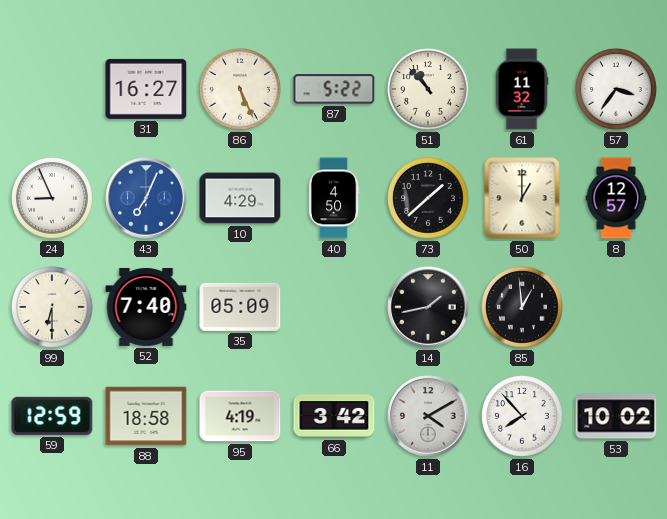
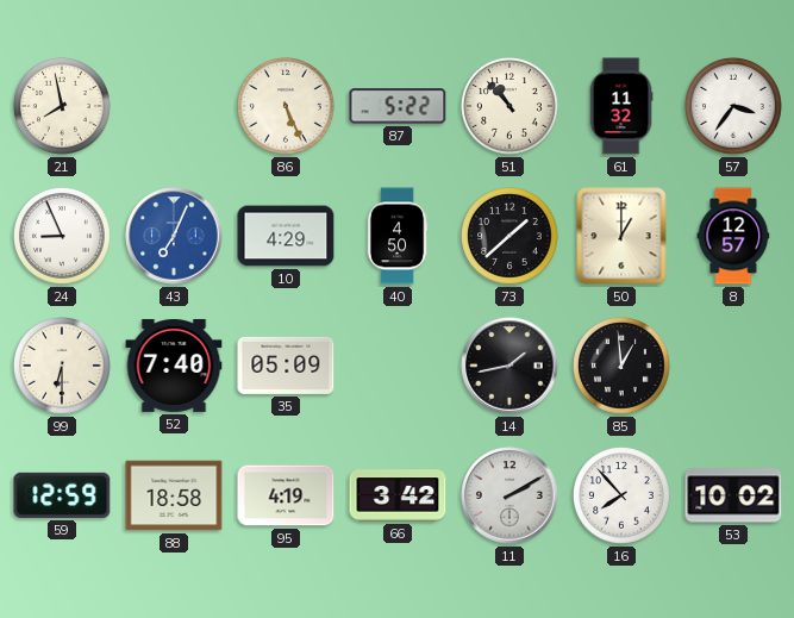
21: none -> 7:58
31: 16:27 -> none
11: 4:10 -> 2:10
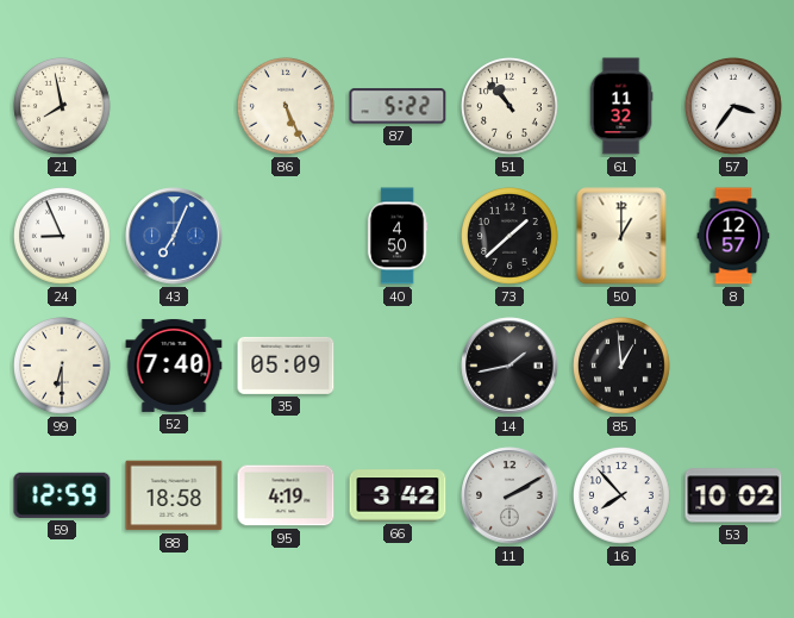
10: 4:29 -> none
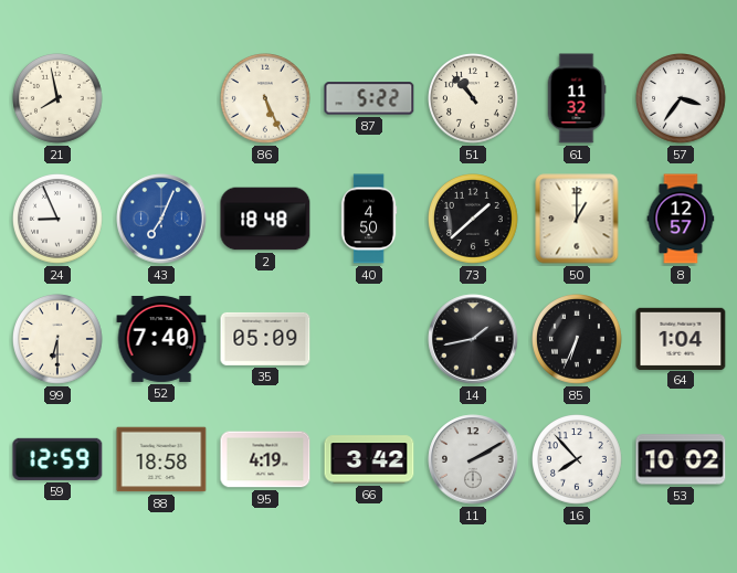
2: none -> 18:48
85: 12:59 -> 6:34
64: none -> 1:04
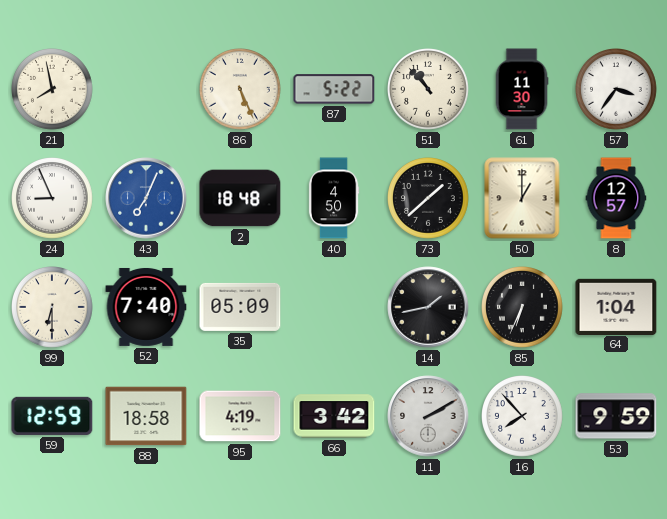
61: 11:32 -> 11:30
53: 10:02 -> 9:59
